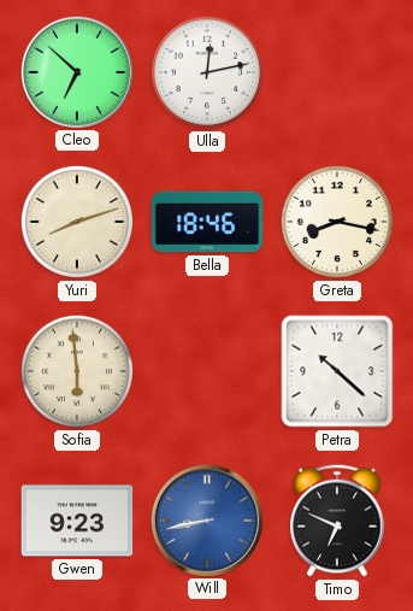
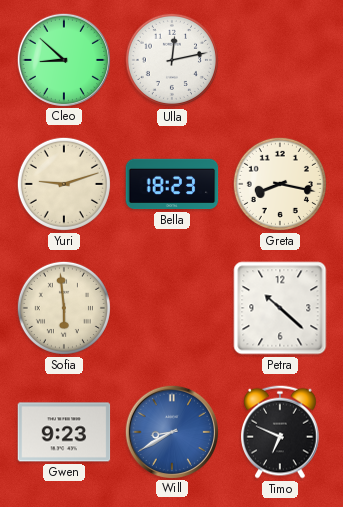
Cleo: 6:52 -> 8:52
Yuri: 8:12 -> 9:12
Bella: 18:46 -> 18:23
Will: 8:43 -> 8:40
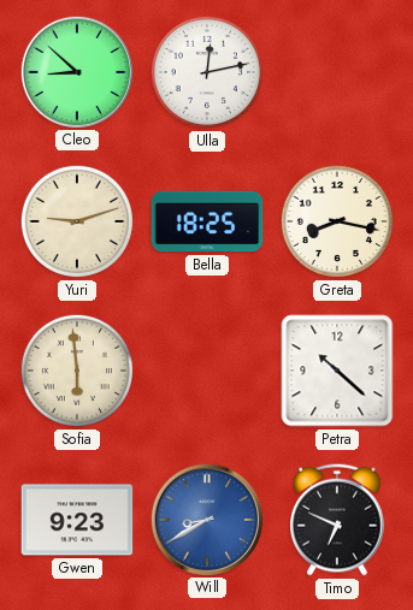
Bella: 18:23 -> 18:25
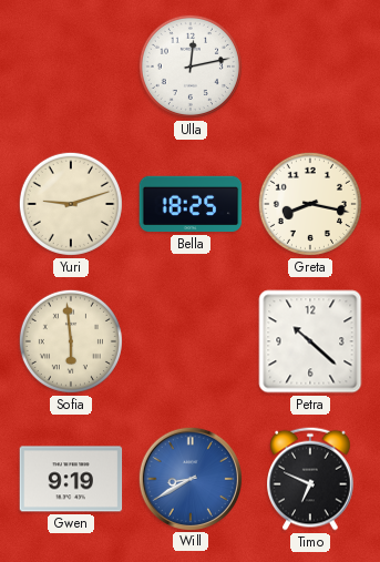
Cleo: 8:52 -> none
Gwen: 9:23 -> 9:19
